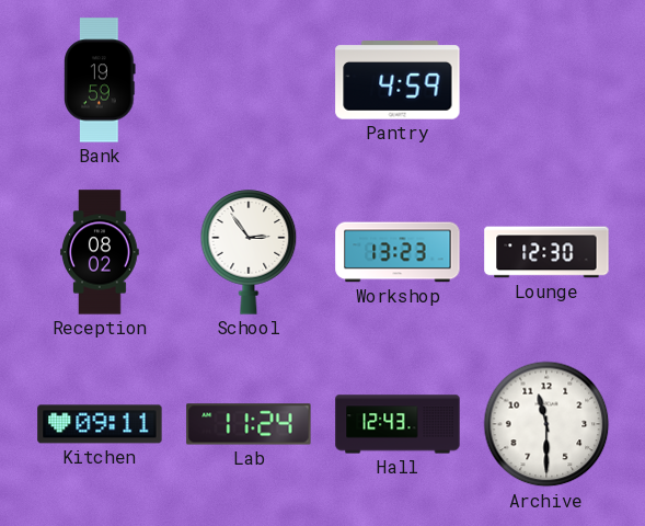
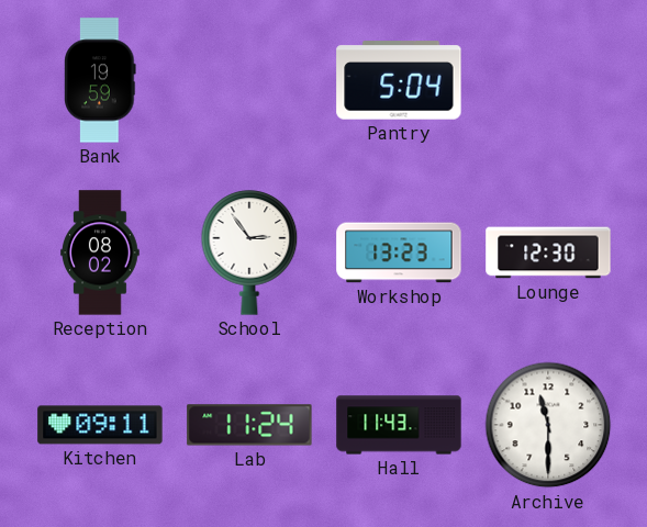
Pantry: 4:59 -> 5:04
Hall: 12:43 -> 11:43
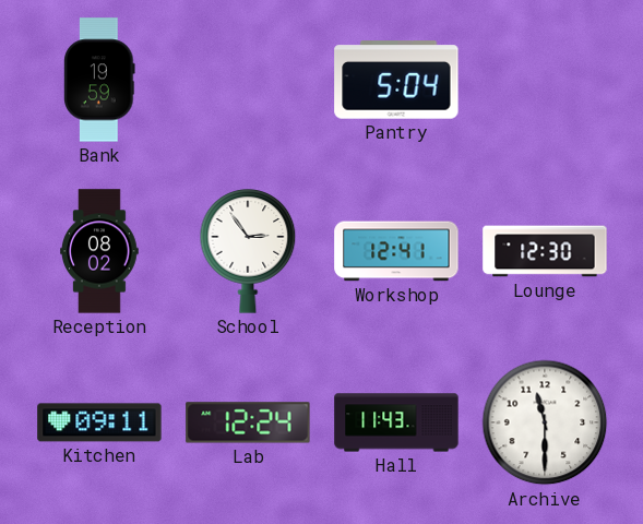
Workshop: 13:23 -> 12:41
Lab: 11:24 -> 12:24
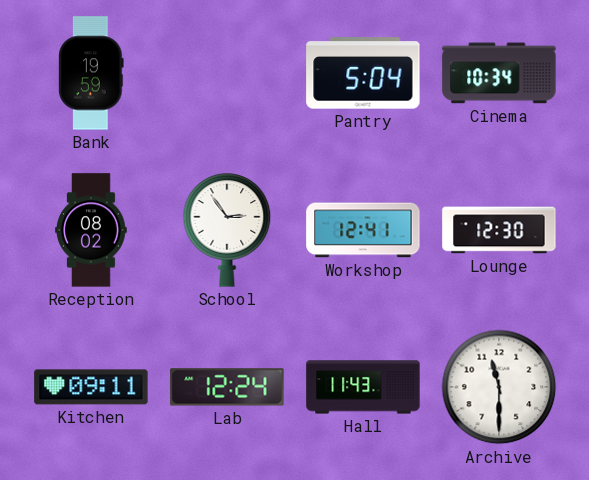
Cinema: none -> 10:34
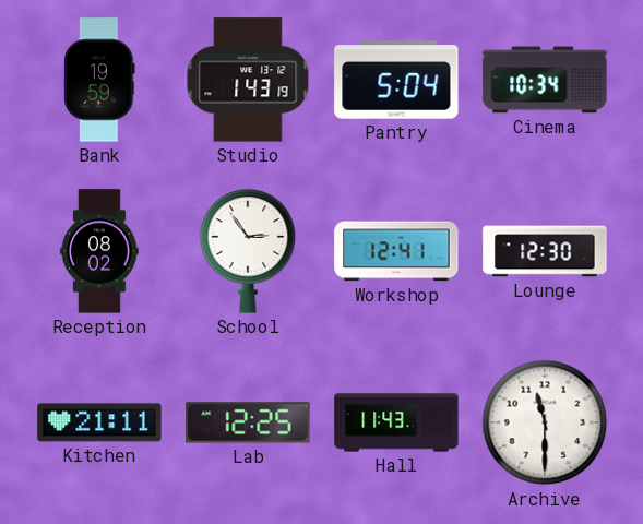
Studio: none -> 1:43
Kitchen: 09:11 -> 21:11
Lab: 12:24 -> 12:25
